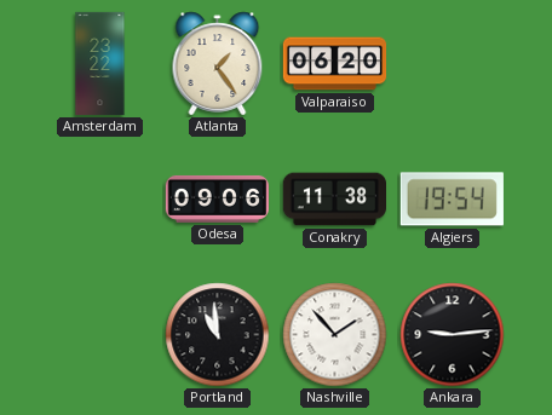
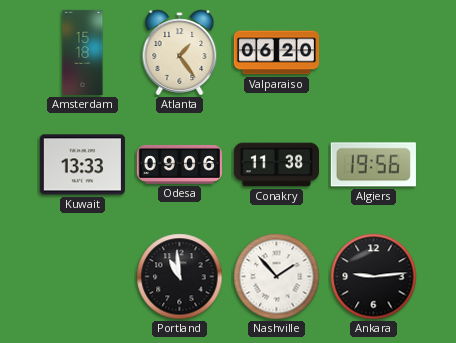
Amsterdam: 23:22 -> 15:18
Kuwait: none -> 13:33
Algiers: 19:54 -> 19:56
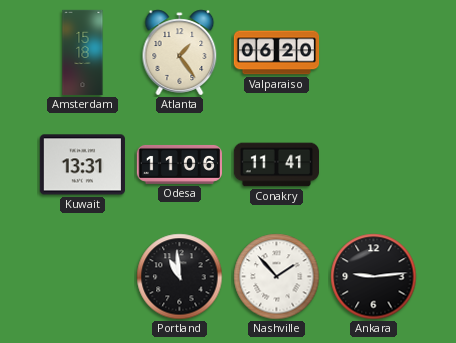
Kuwait: 13:33 -> 13:31
Odesa: 09:06 -> 11:06
Conakry: 11:38 -> 11:41
Algiers: 19:56 -> none
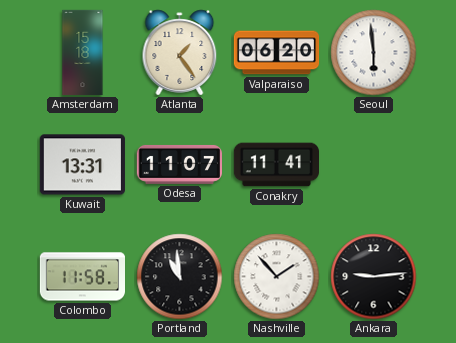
Seoul: none -> 5:59
Odesa: 11:06 -> 11:07
Colombo: none -> 11:58
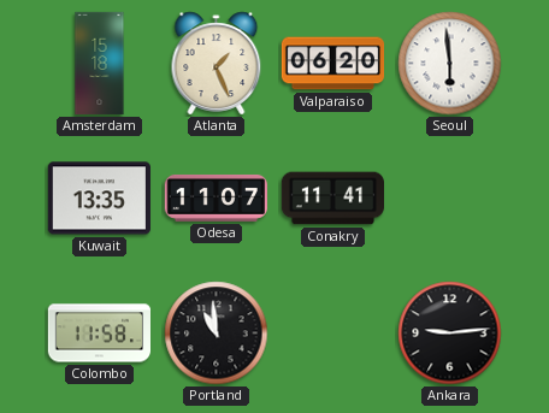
Atlanta: 1:24 -> 1:26
Kuwait: 13:31 -> 13:35
Nashville: 1:53 -> none
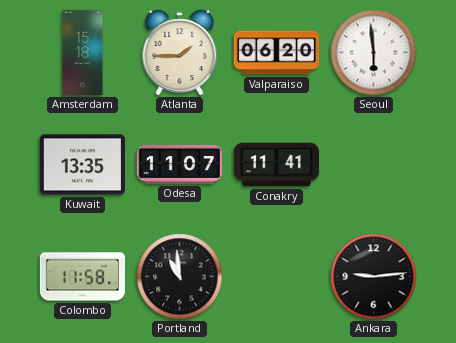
Atlanta: 1:26 -> 1:45
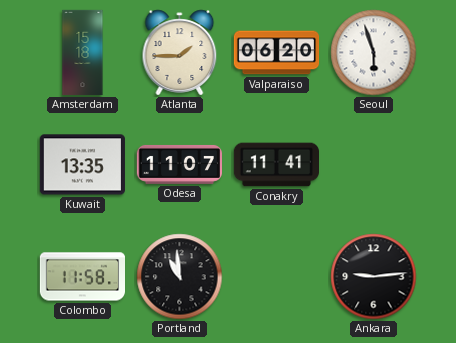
Seoul: 5:59 -> 5:57
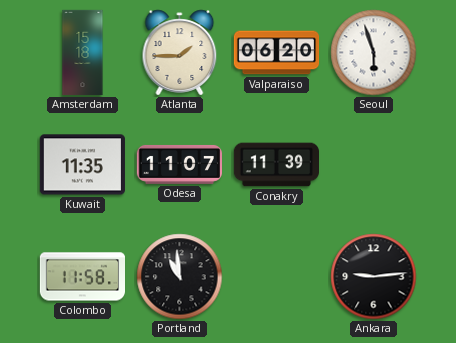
Kuwait: 13:35 -> 11:35
Conakry: 11:41 -> 11:39
